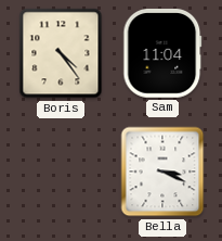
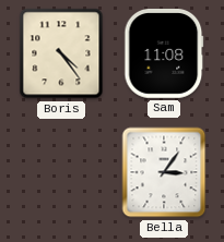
Sam: 11:04 -> 11:08
Bella: 3:19 -> 3:06
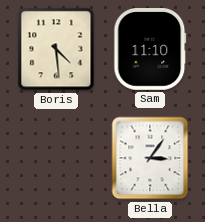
Boris: 4:24 -> 4:29
Sam: 11:08 -> 11:10
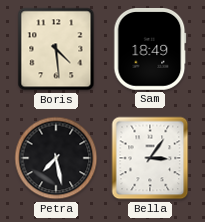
Sam: 11:10 -> 18:49
Petra: none -> 7:28
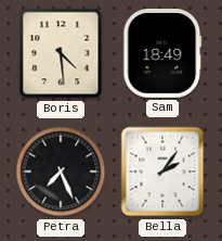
Petra: 7:28 -> 7:26
Bella: 3:06 -> 2:06
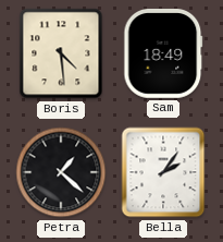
Petra: 7:26 -> 1:22
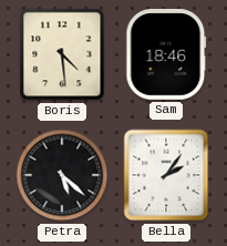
Sam: 18:49 -> 18:46
Petra: 1:22 -> 5:22
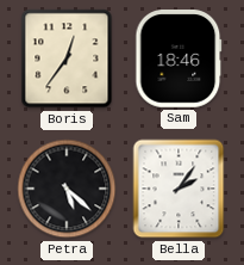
Boris: 4:29 -> 12:36
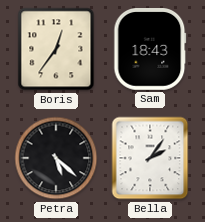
Sam: 18:46 -> 18:43
